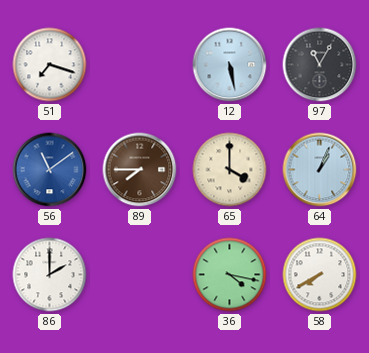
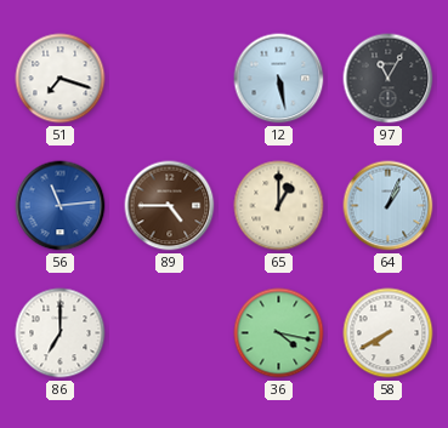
56: 11:09 -> 11:14
89: 7:45 -> 4:45
65: 4:00 -> 1:00
86: 2:00 -> 7:00
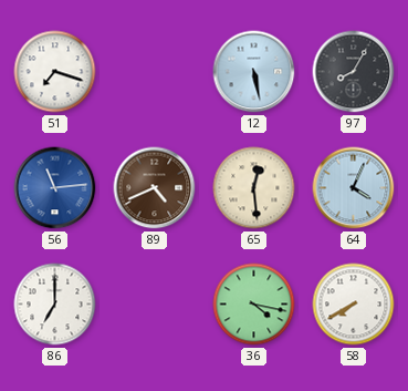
97: 11:05 -> 8:05
89: 4:45 -> 4:41
65: 1:00 -> 12:29
64: 1:04 -> 4:04
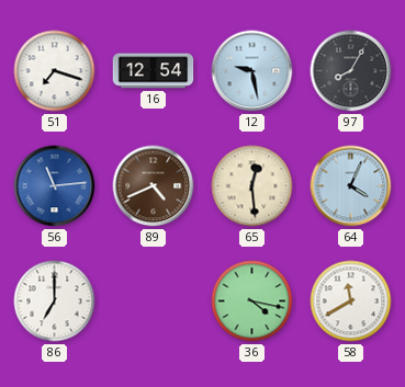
16: none -> 12:54
12: 5:28 -> 9:28
58: 7:40 -> 11:40
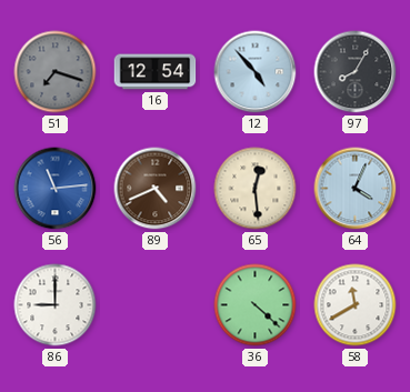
51 dial: white -> grey
12: 9:28 -> 4:53
86: 7:00 -> 9:00
36: 4:17 -> 4:22
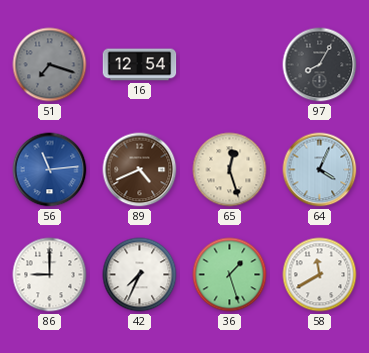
12: 4:53 -> none
65: 12:29 -> 12:27
42: none -> 7:34
36: 4:22 -> 1:27
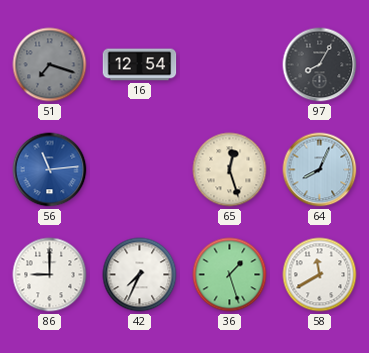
89: 4:41 -> none
64: 4:04 -> 8:04
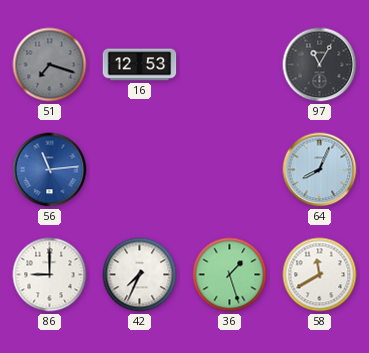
16: 12:54 -> 12:53
97: 8:05 -> 11:05
65: 12:27 -> none
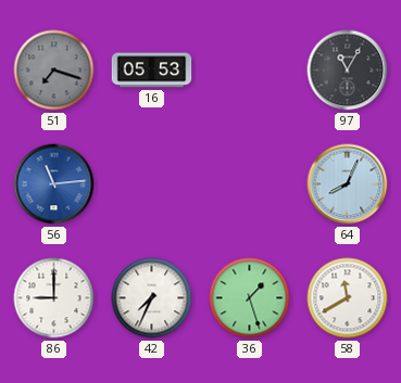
16: 12:53 -> 05:53
